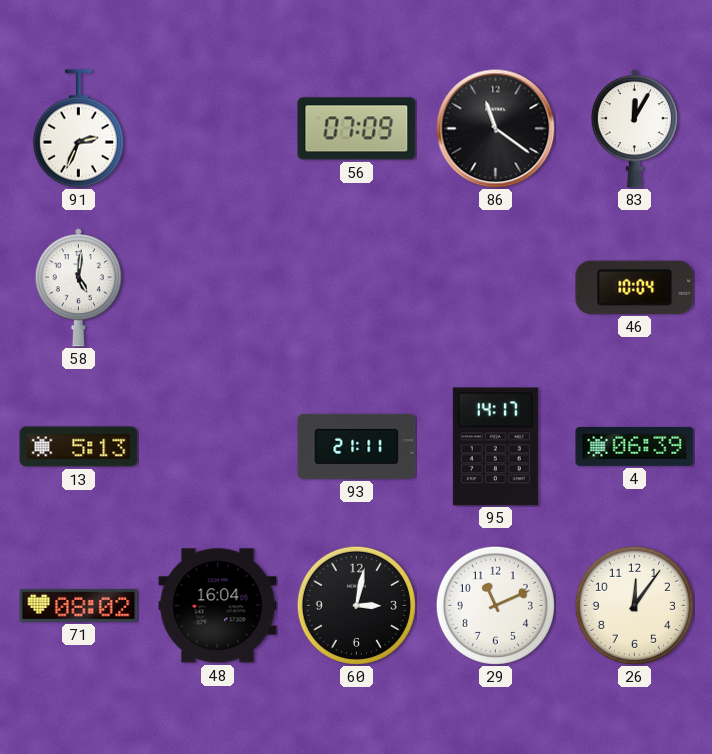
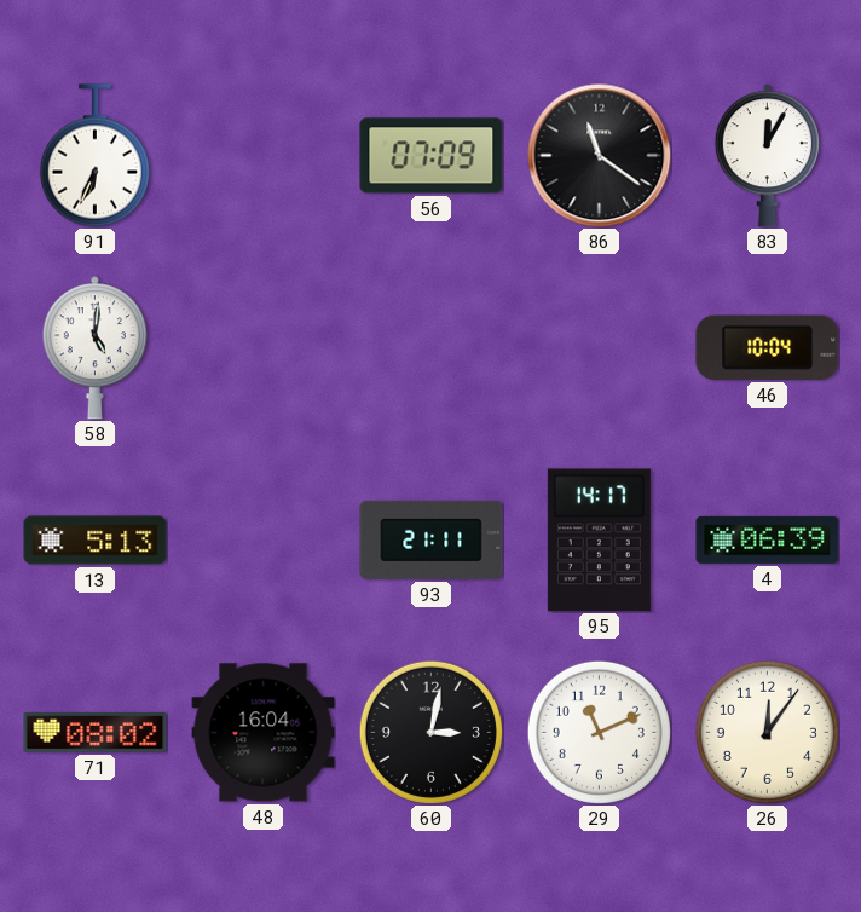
91: 2:34 -> 6:34
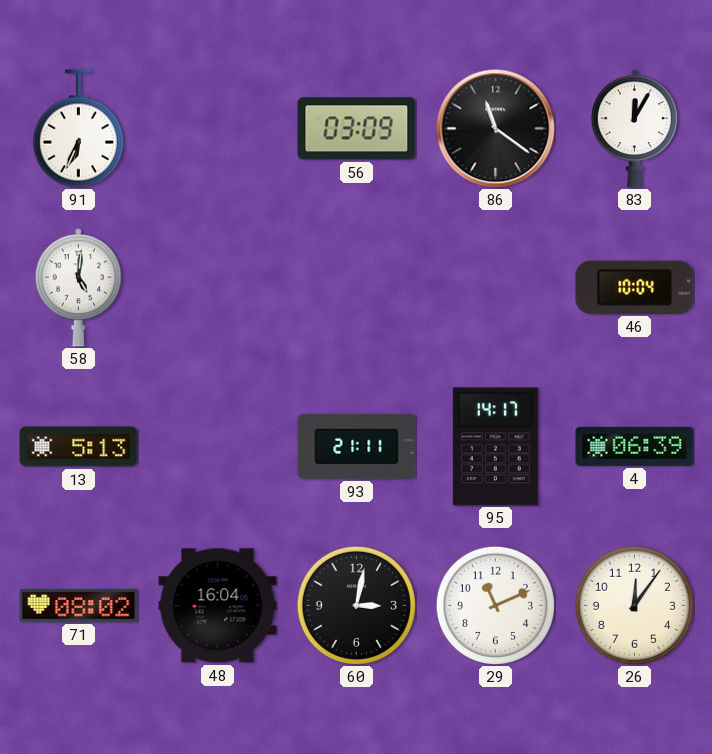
56: 07:09 -> 03:09
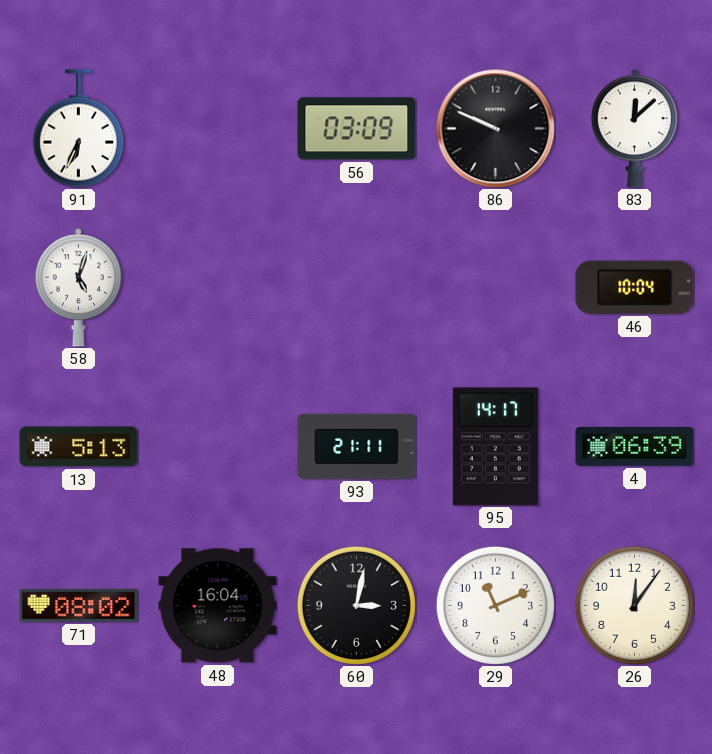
86: 11:21 -> 9:49
83: 12:05 -> 12:08
58: 5:01 -> 5:03
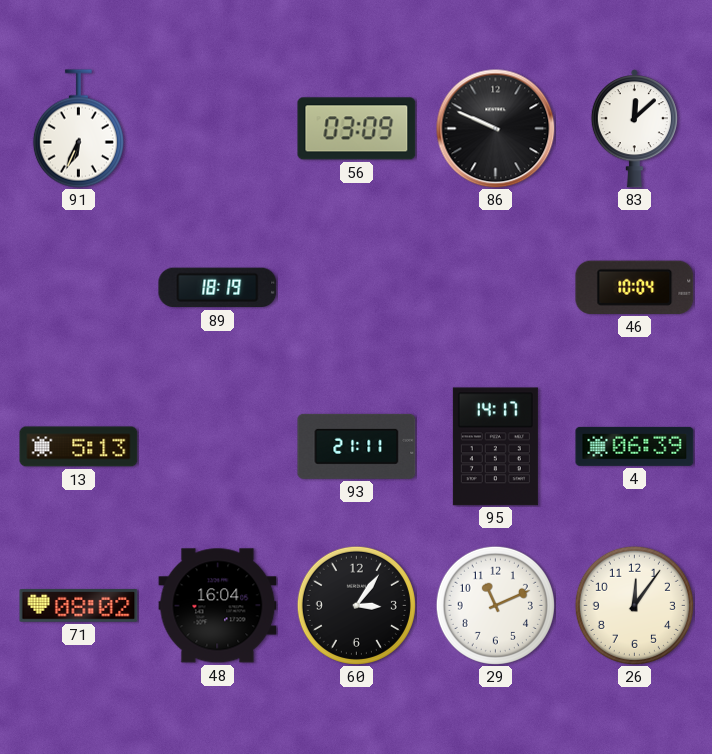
58: 5:03 -> none
89: none -> 18:19
60: 3:02 -> 3:06
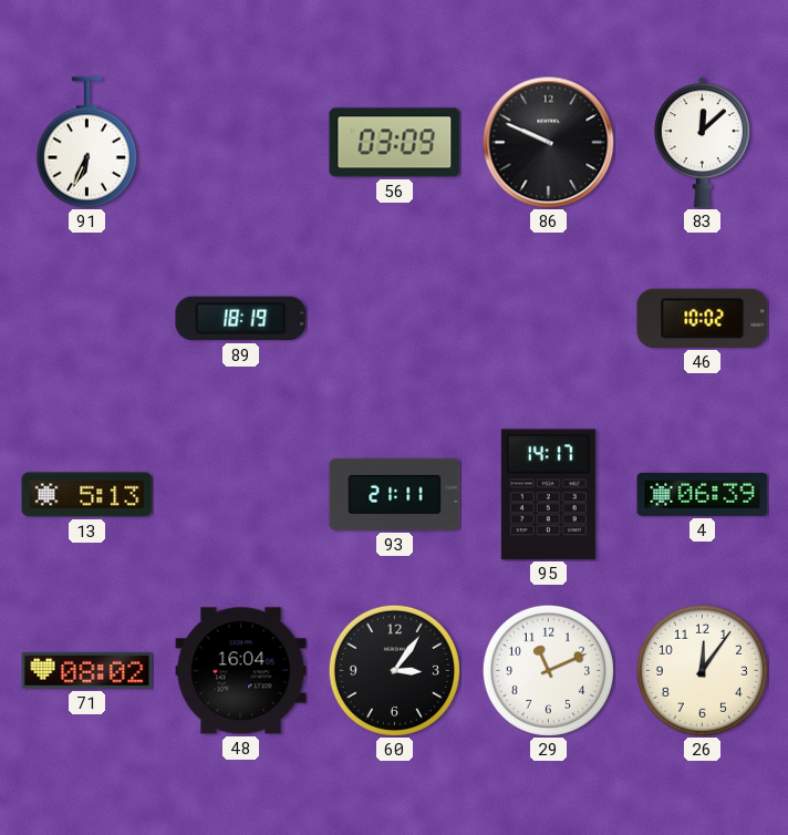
46: 10:04 -> 10:02
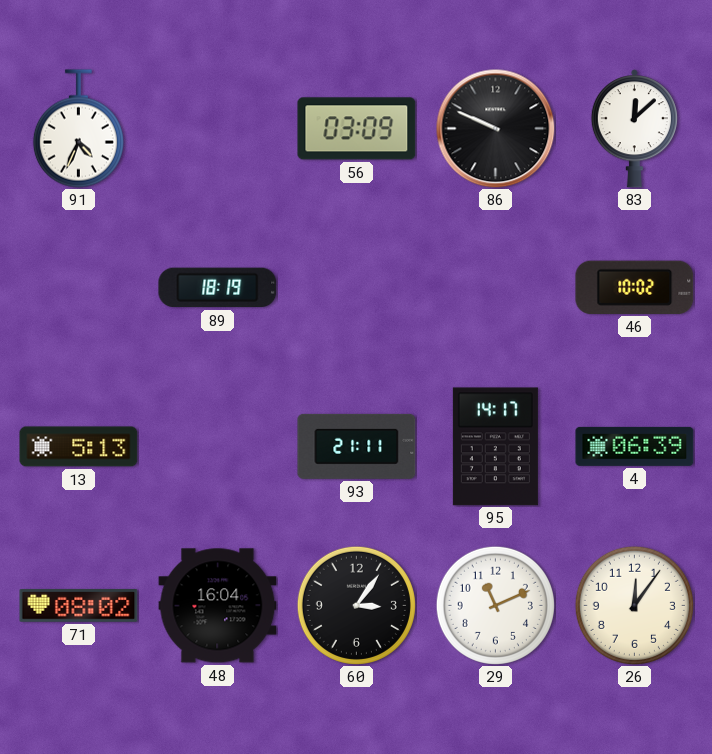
91: 6:34 -> 4:34
